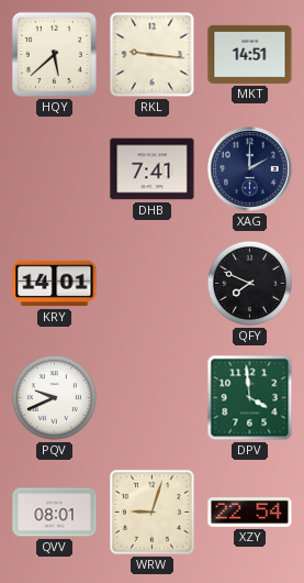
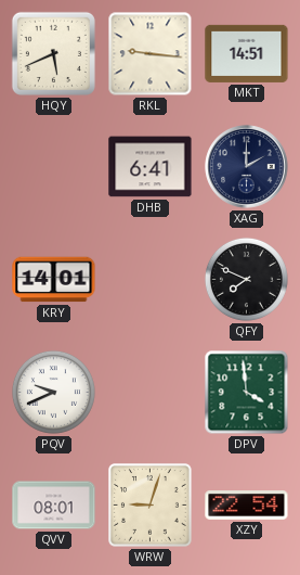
HQY: 5:38 -> 5:41
DHB: 7:41 -> 6:41
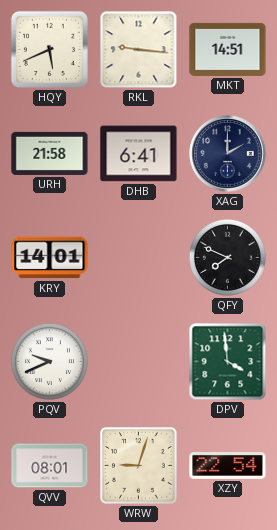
URH: none -> 21:58
